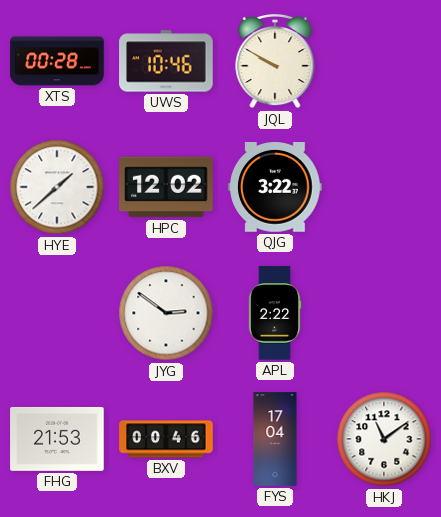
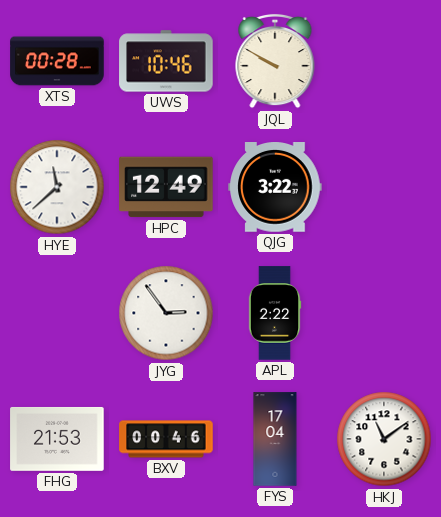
HYE: 1:38 -> 11:38
HPC: 12:02 -> 12:49
JYG: 2:51 -> 2:54
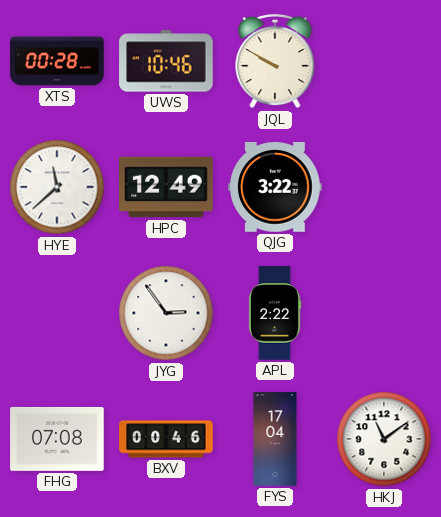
FHG: 21:53 -> 07:08
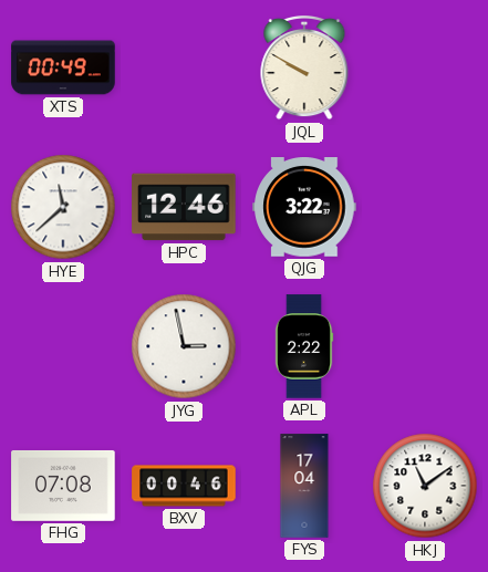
XTS: 00:28 -> 00:49
UWS: 10:46 -> none
HPC: 12:49 -> 12:46
JYG: 2:54 -> 2:58
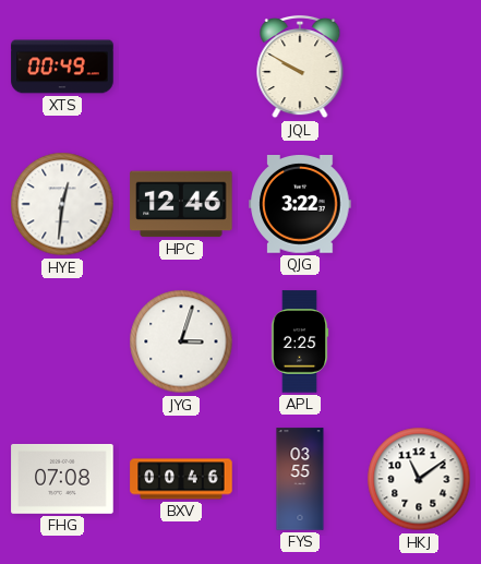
HYE: 11:38 -> 12:31
JYG: 2:58 -> 3:03
APL: 2:22 -> 2:25
FYS: 17:04 -> 03:55
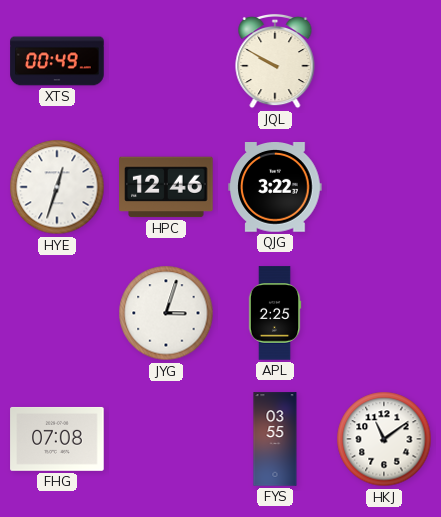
HYE: 12:31 -> 12:33
BXV: 00:46 -> none
